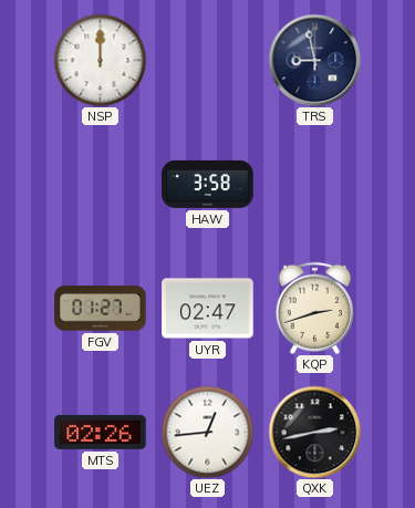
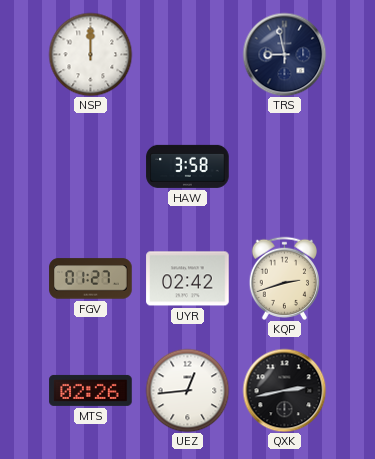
UYR: 02:47 -> 02:42
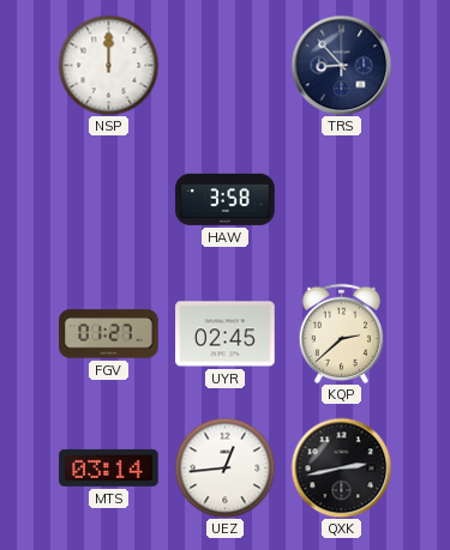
TRS: 8:58 -> 8:53
UYR: 02:42 -> 02:45
KQP: 2:42 -> 2:38
MTS: 02:26 -> 03:14
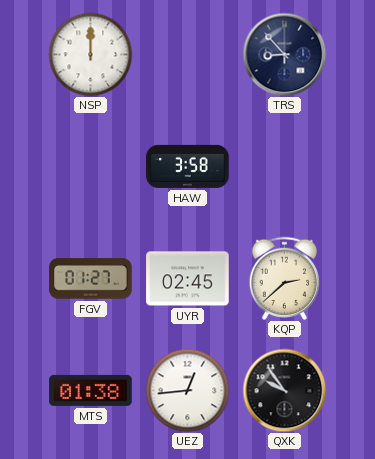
MTS: 03:14 -> 01:38
QXK: 2:43 -> 9:54
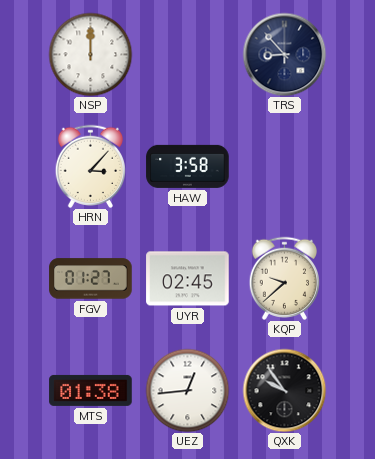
HRN: none -> 3:07
KQP: 2:38 -> 9:38
